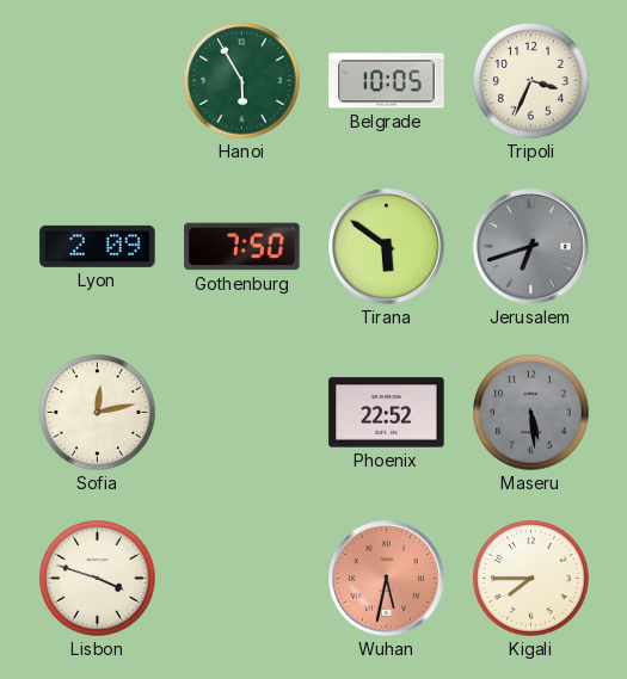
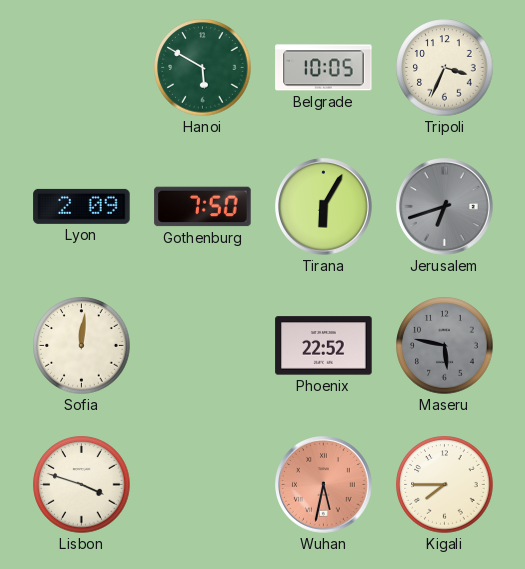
Hanoi: 5:55 -> 5:50
Tirana: 5:51 -> 6:05
Sofia: 12:13 -> 12:01
Maseru: 5:29 -> 5:47
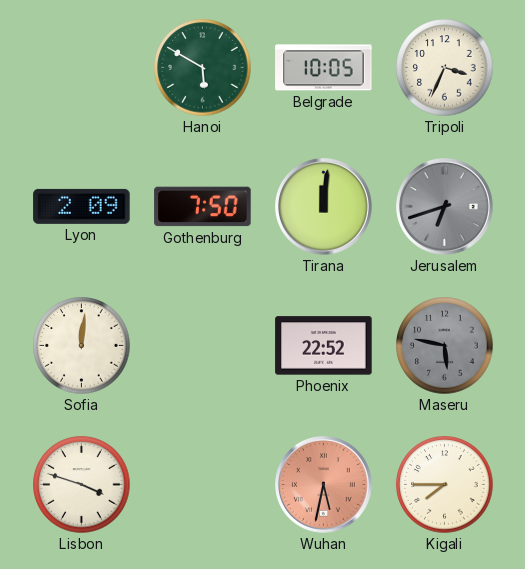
Tirana: 6:05 -> 12:01
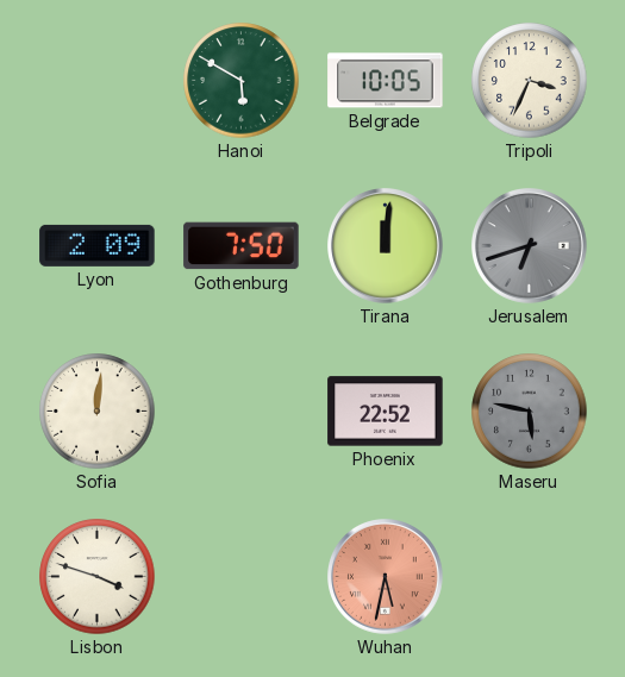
Kigali: 7:45 -> none
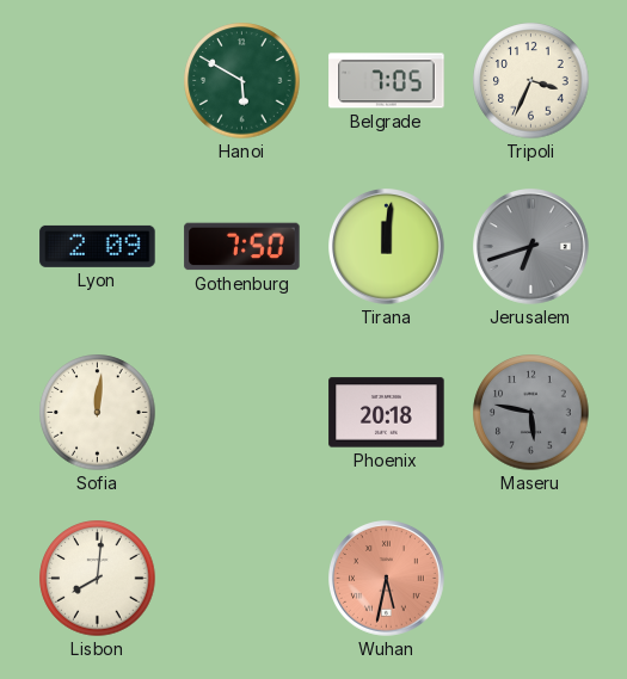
Belgrade: 10:05 -> 7:05
Phoenix: 22:52 -> 20:18
Lisbon: 3:48 -> 8:01
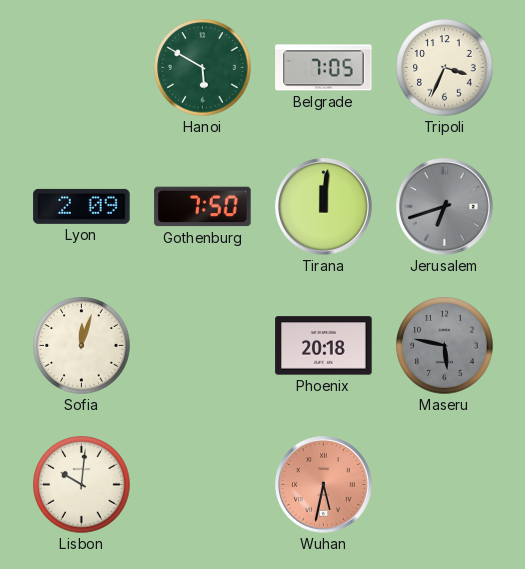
Sofia: 12:01 -> 12:03
Lisbon: 8:01 -> 10:01
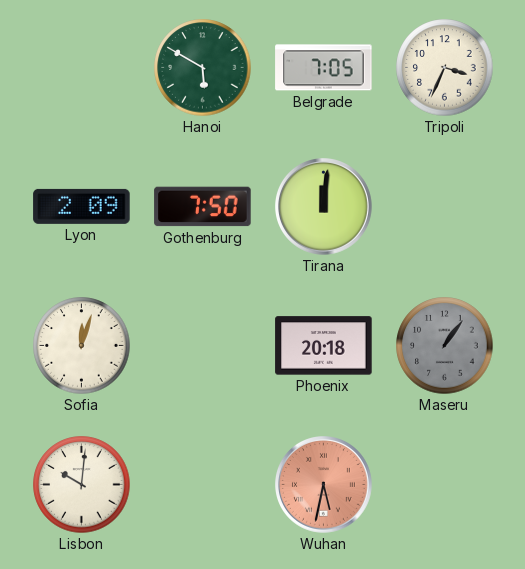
Jerusalem: 6:42 -> none
Maseru: 5:47 -> 1:06
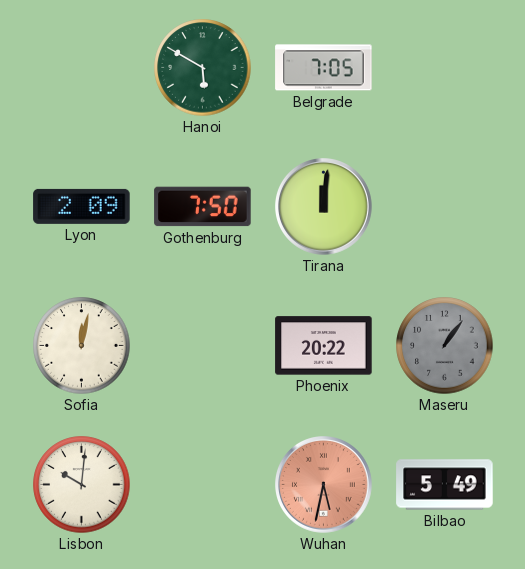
Tripoli: 3:34 -> none
Sofia: 12:03 -> 12:02
Phoenix: 20:18 -> 20:22
Bilbao: none -> 5:49
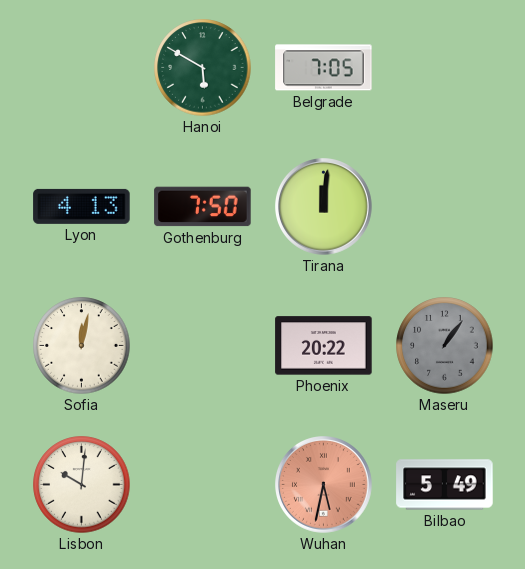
Lyon: 2:09 -> 4:13
